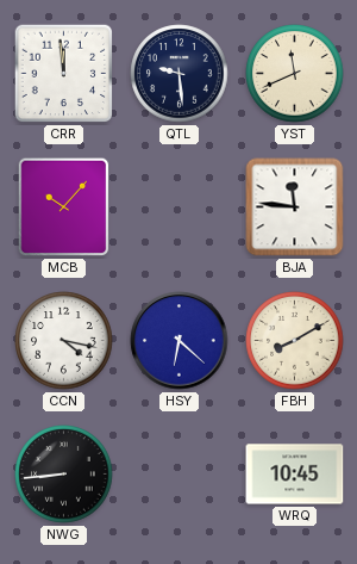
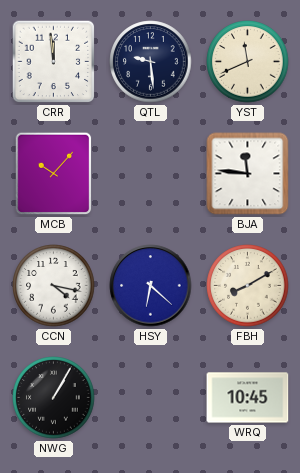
NWG: 8:44 -> 1:05
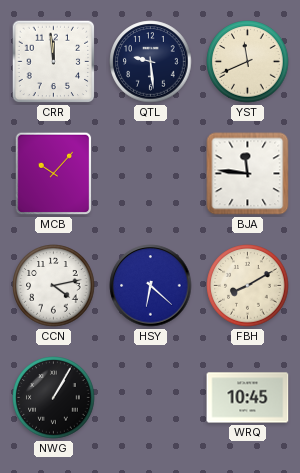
CCN: 4:17 -> 4:13
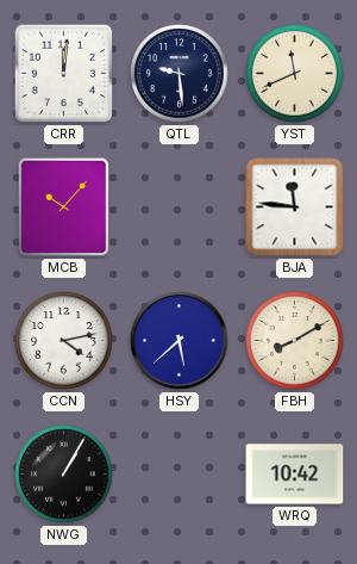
CRR: 11:59 -> 12:01
HSY: 6:22 -> 5:38
WRQ: 10:45 -> 10:42
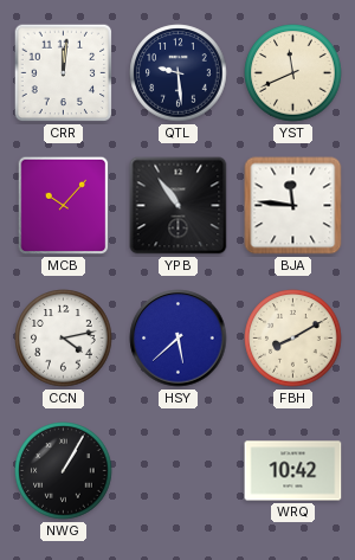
YPB: none -> 10:54
